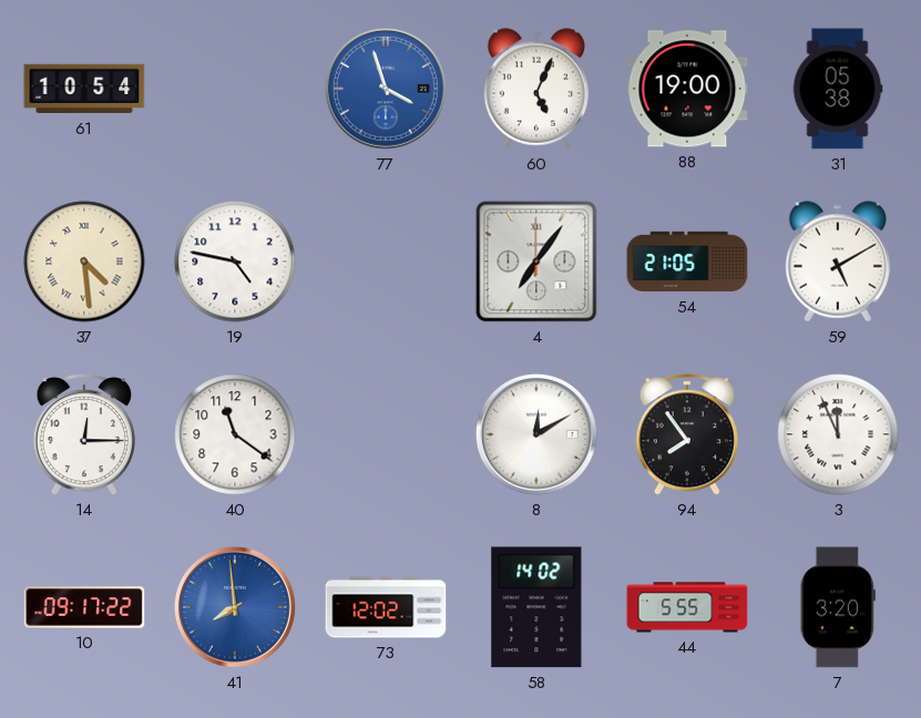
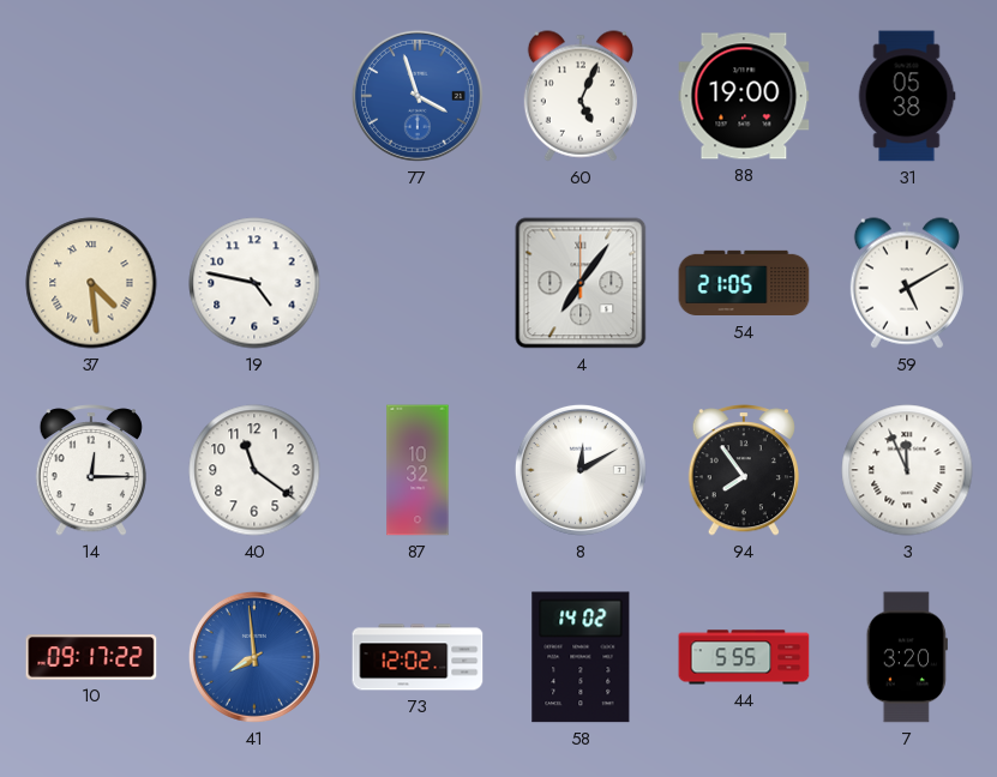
61: 10:54 -> none
87: none -> 10:32
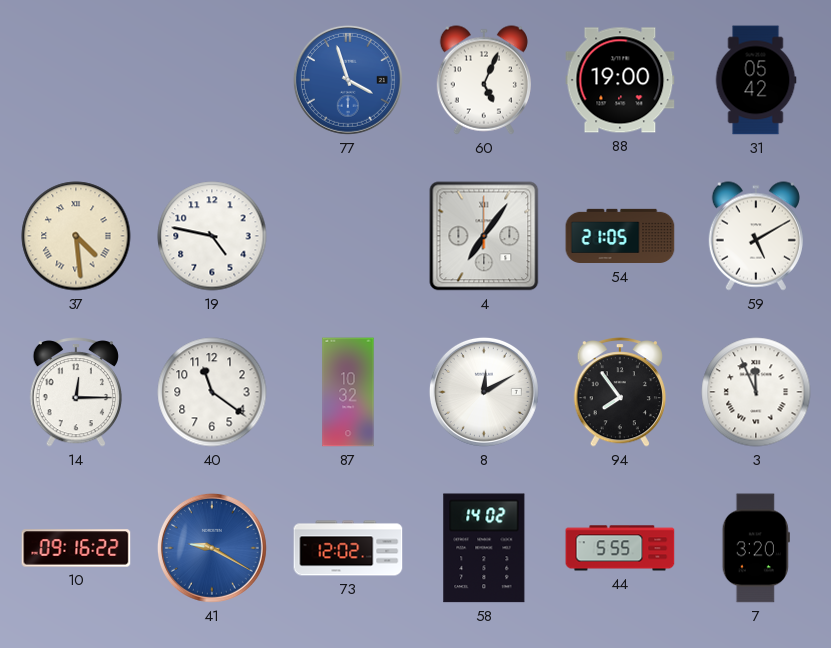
31: 05:38 -> 05:42
10: 09:17 -> 09:16
41: 7:59 -> 9:20
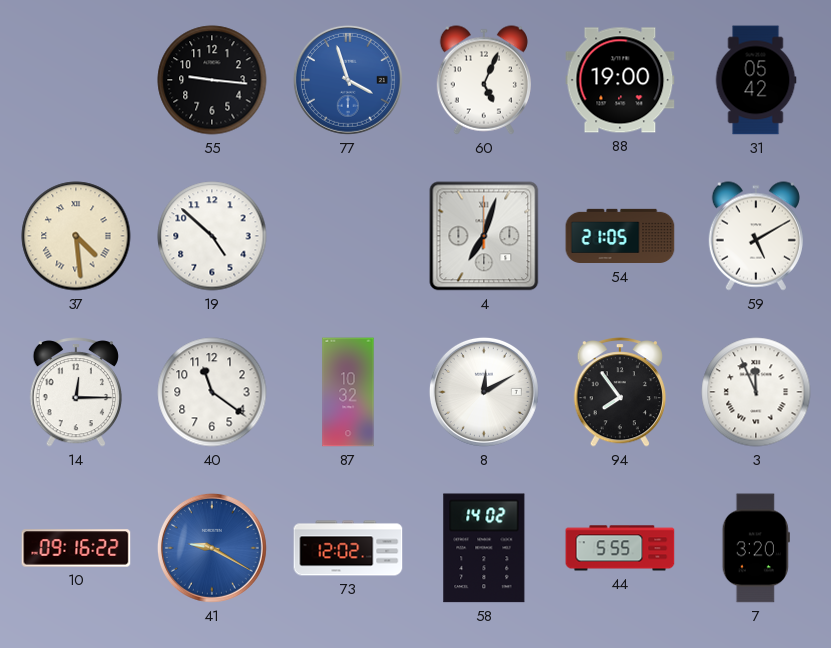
55: none -> 9:16
19: 4:47 -> 4:52
4: 7:06 -> 7:03
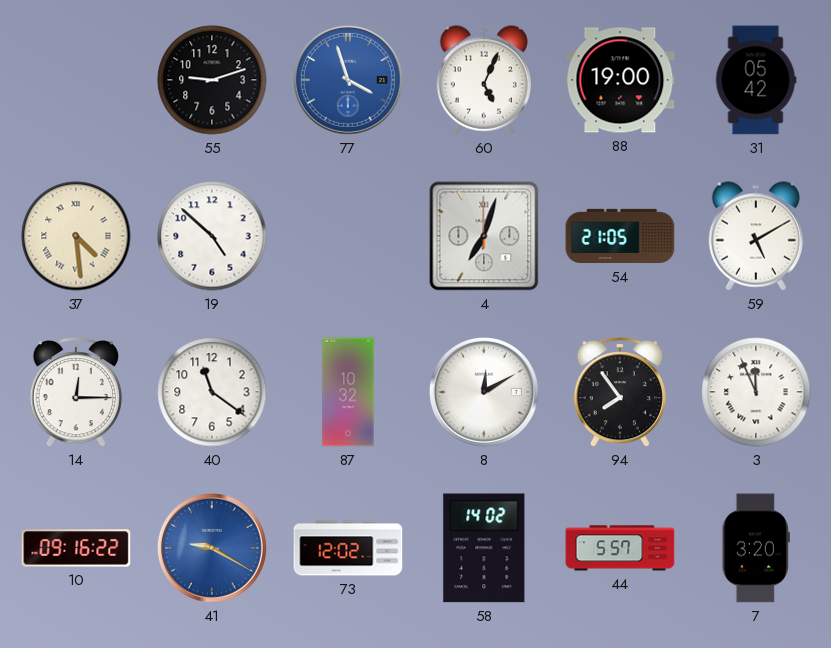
55: 9:16 -> 9:12
44: 5:55 -> 5:57
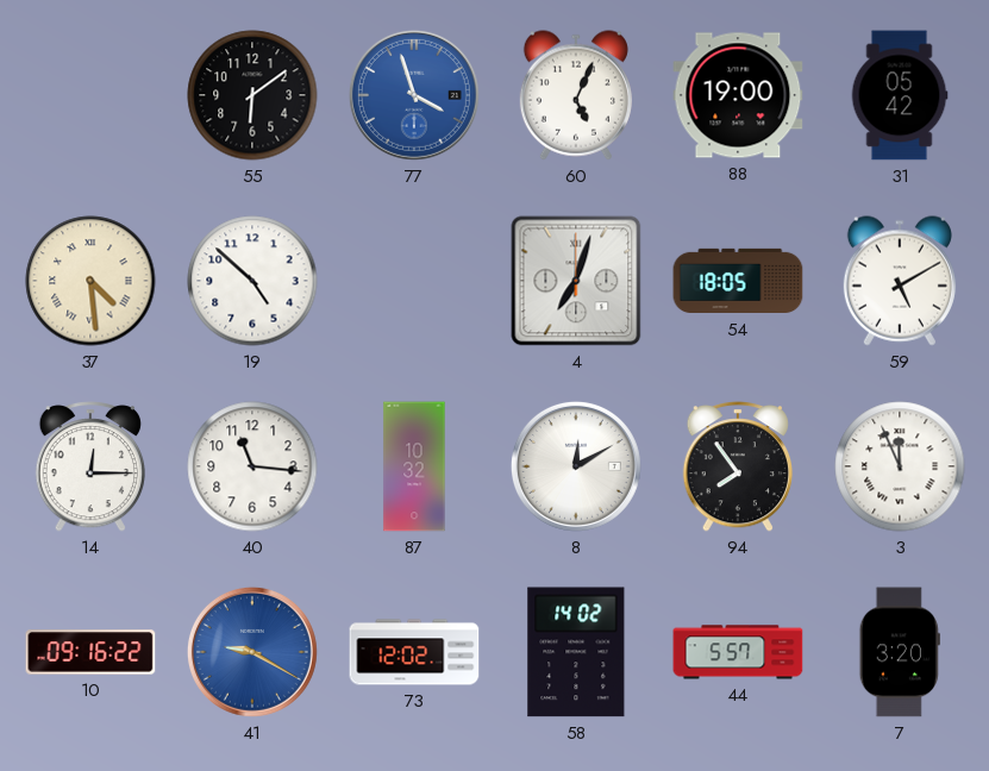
55: 9:12 -> 6:09
54: 21:05 -> 18:05
40: 11:21 -> 11:16
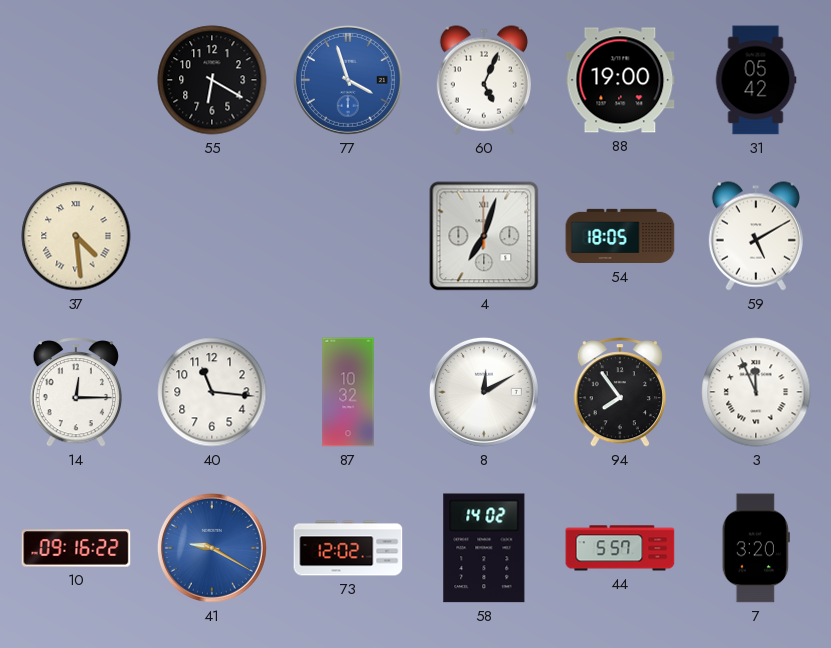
55: 6:09 -> 6:20
19: 4:52 -> none
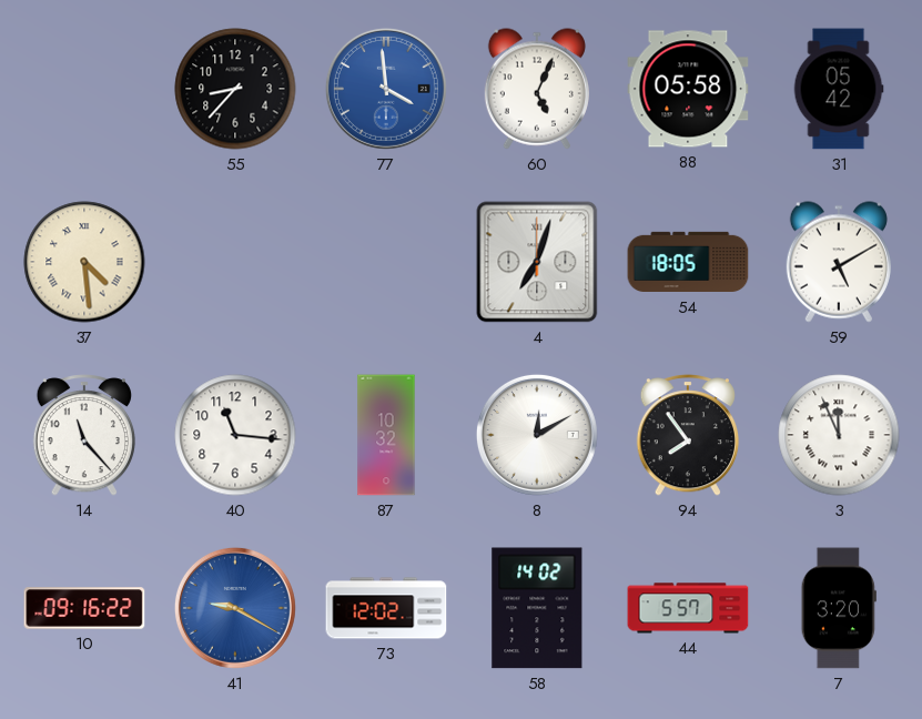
55: 6:20 -> 8:37
77: 3:57 -> 3:59
88: 19:00 -> 05:58
14: 12:15 -> 11:23
